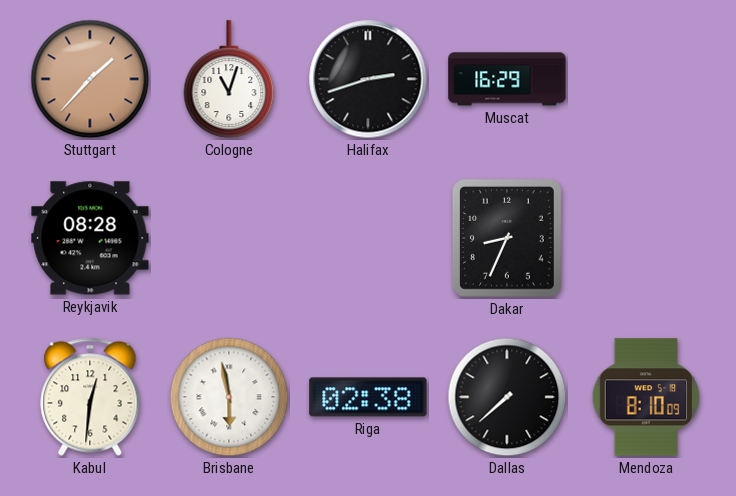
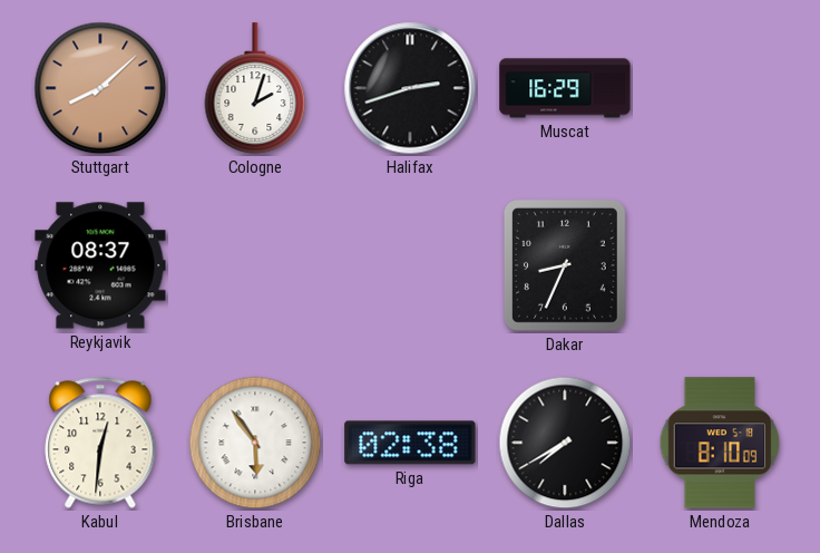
Stuttgart: 1:37 -> 8:08
Cologne: 11:03 -> 2:03
Reykjavik: 08:28 -> 08:37
Brisbane: 5:58 -> 5:54
Dallas: 7:38 -> 7:40
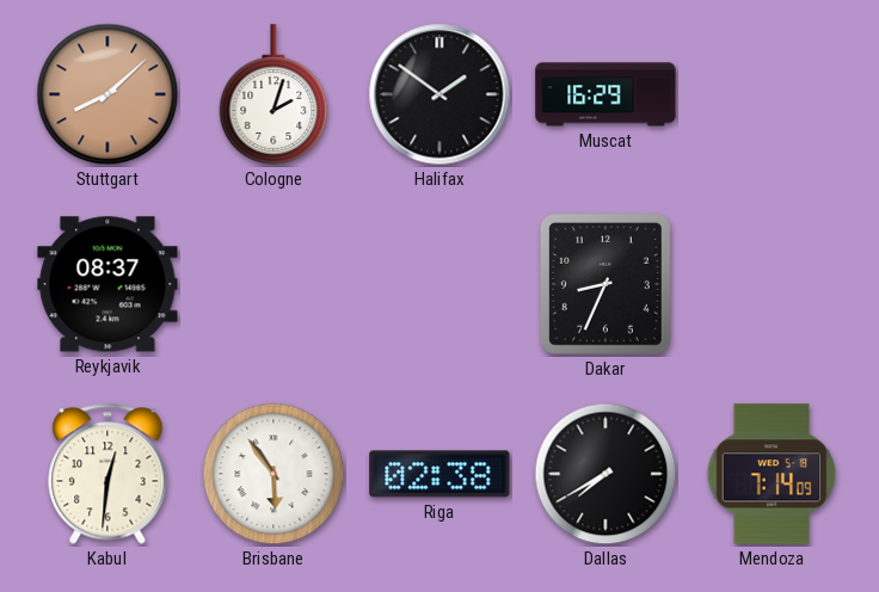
Halifax: 2:42 -> 1:51
Mendoza: 8:10 -> 7:14
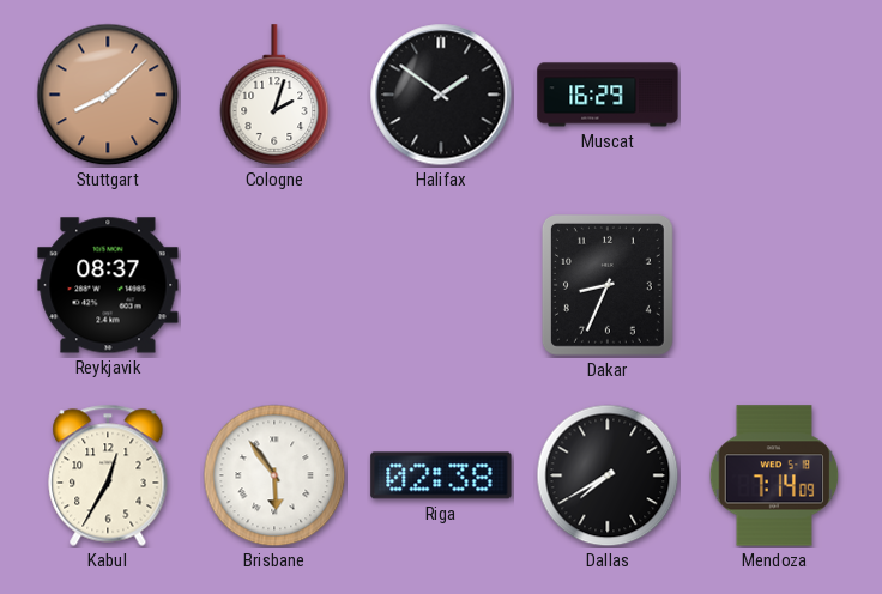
Kabul: 12:31 -> 12:35
